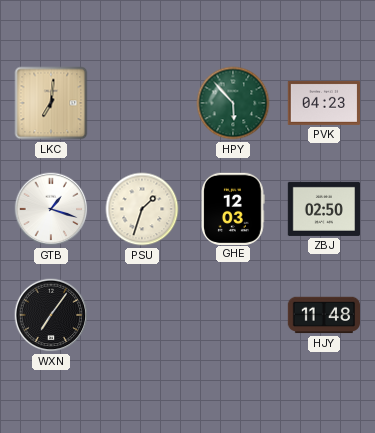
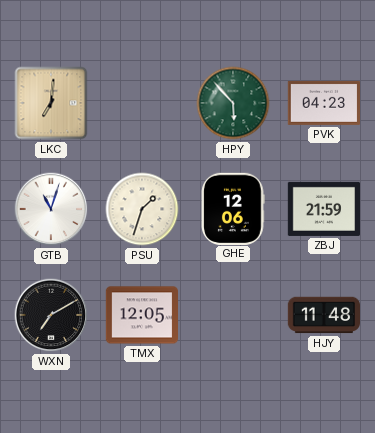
GTB: 1:18 -> 11:03
GHE: 12:03 -> 12:06
ZBJ: 02:50 -> 21:59
WXN: 7:06 -> 7:10
TMX: none -> 12:05
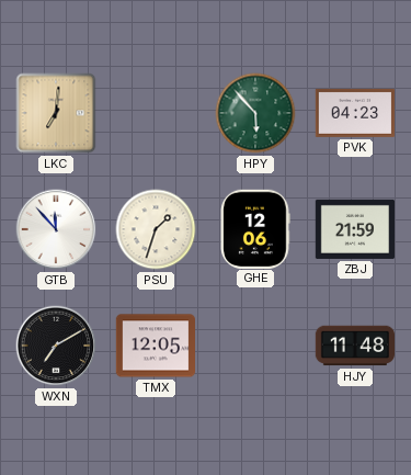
GTB: 11:03 -> 11:53
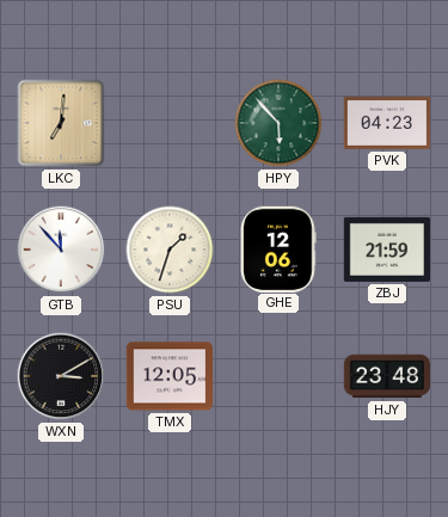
WXN: 7:10 -> 3:10
HJY: 11:48 -> 23:48
